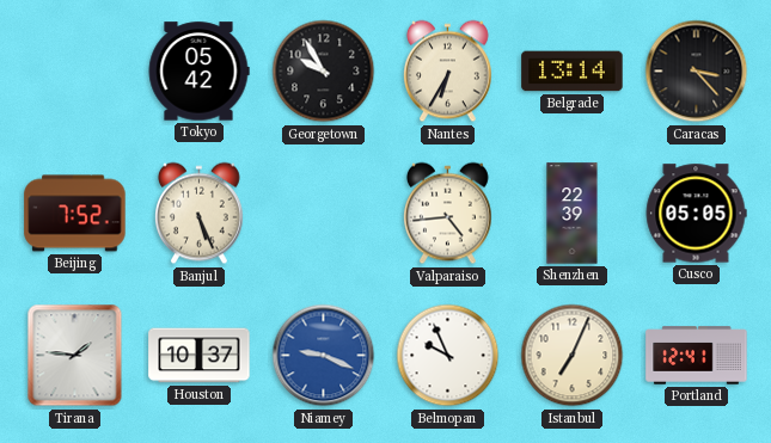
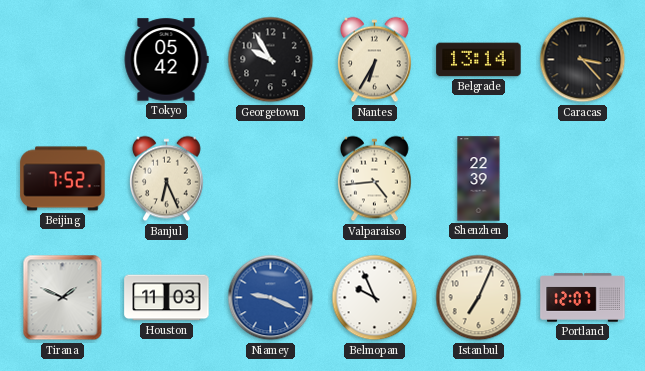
Banjul: 5:26 -> 6:26
Cusco: 05:05 -> none
Tirana: 1:46 -> 1:49
Houston: 10:37 -> 11:03
Portland: 12:41 -> 12:07
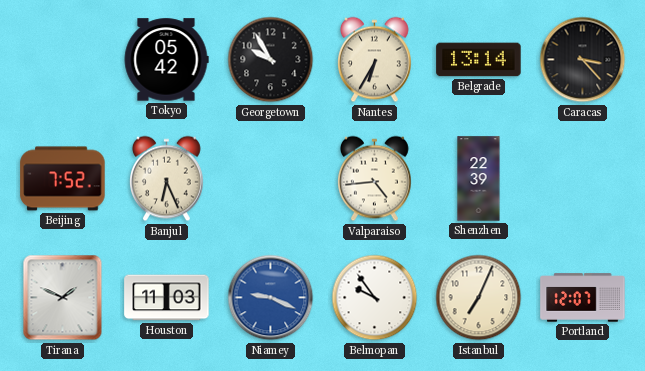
Belmopan: 9:56 -> 9:54
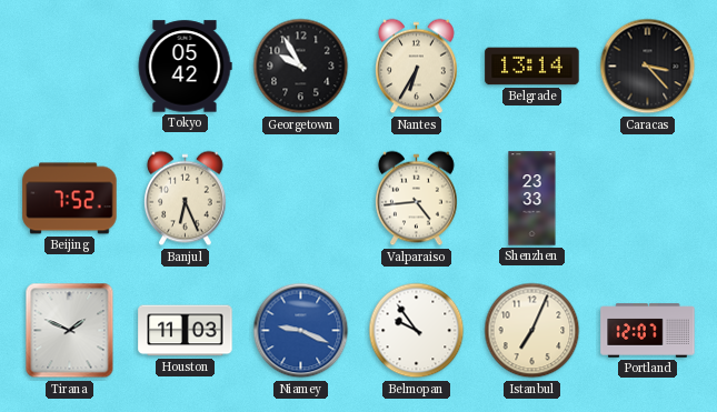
Shenzhen: 22:39 -> 23:33
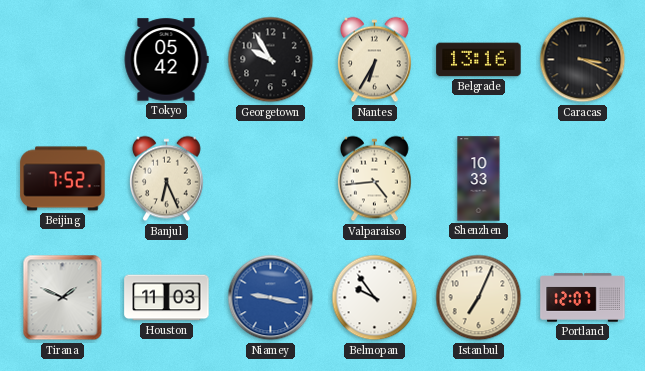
Belgrade: 13:14 -> 13:16
Caracas: 3:23 -> 3:19
Shenzhen: 23:33 -> 10:33
Niamey: 9:19 -> 9:17
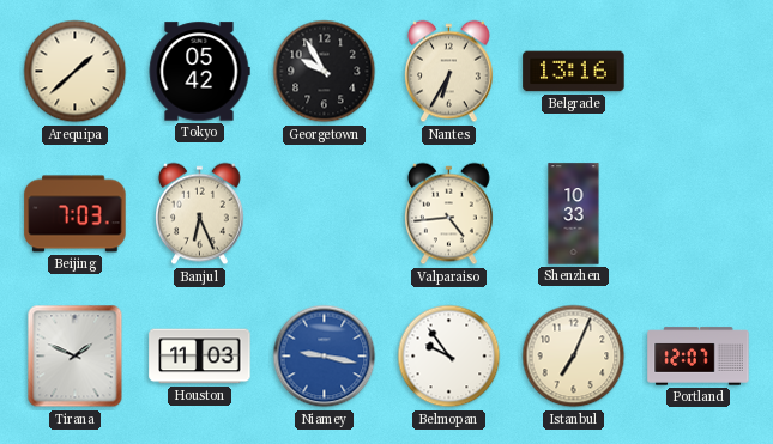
Arequipa: none -> 1:38
Caracas: 3:19 -> none
Beijing: 7:52 -> 7:03
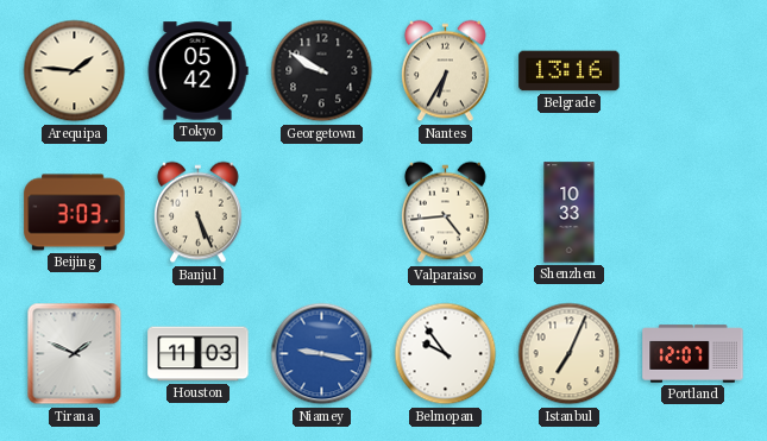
Arequipa: 1:38 -> 1:46
Georgetown: 9:55 -> 9:50
Beijing: 7:03 -> 3:03
Banjul: 6:26 -> 5:26
